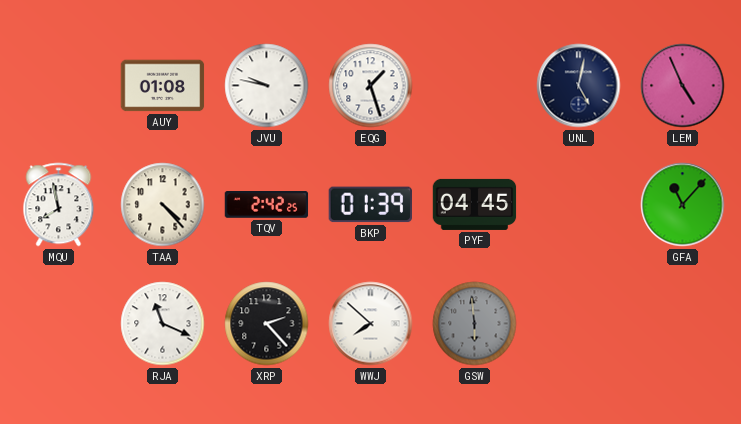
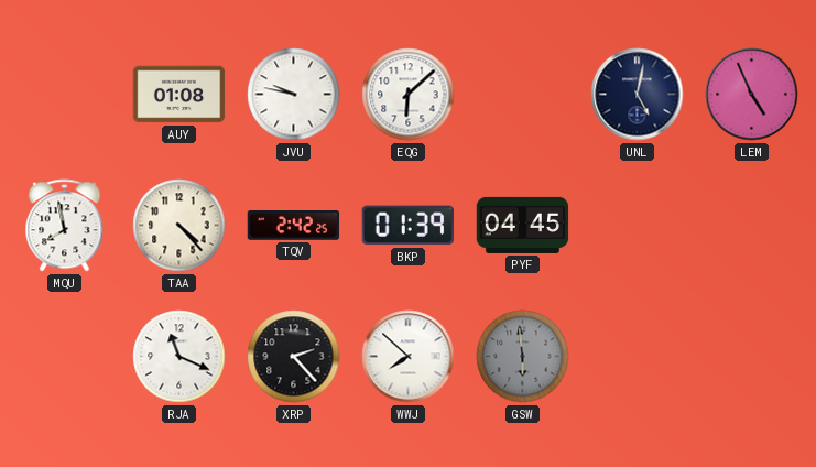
EQG: 1:27 -> 6:08
GFA: 11:07 -> none
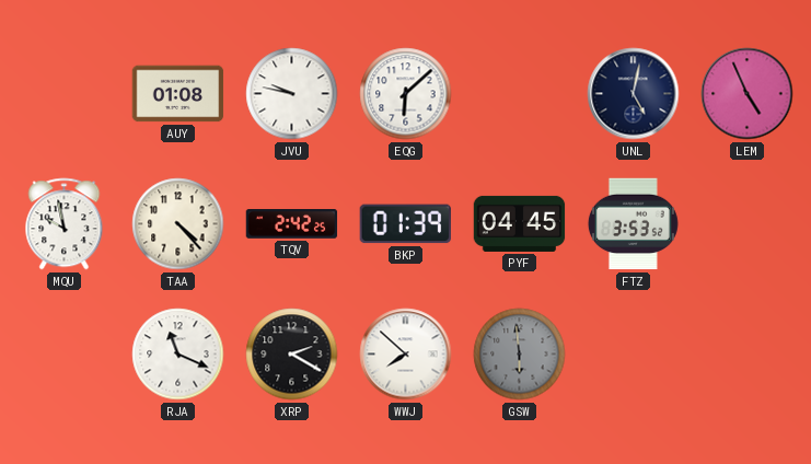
MQU: 7:58 -> 9:58
FTZ: none -> 3:53
XRP: 2:23 -> 2:20
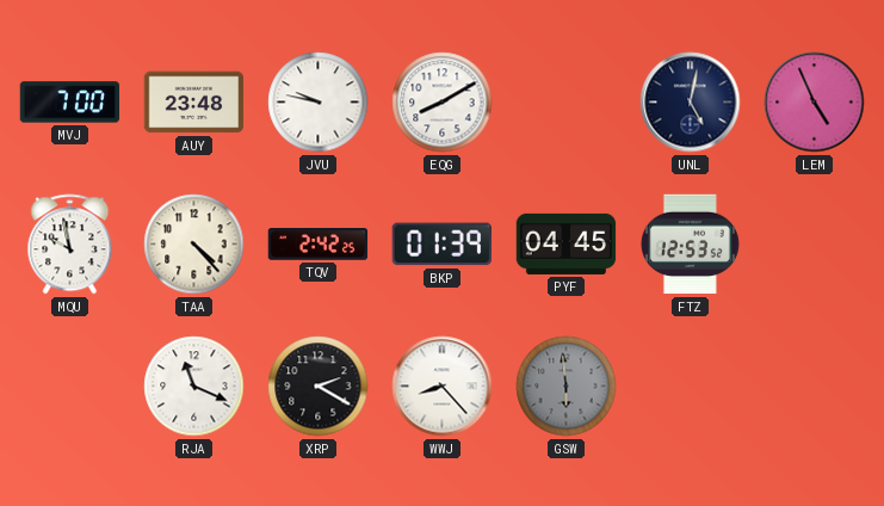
MVJ: none -> 7:00
AUY: 01:08 -> 23:48
EQG: 6:08 -> 8:10
FTZ: 3:53 -> 12:53
WWJ: 7:52 -> 8:23
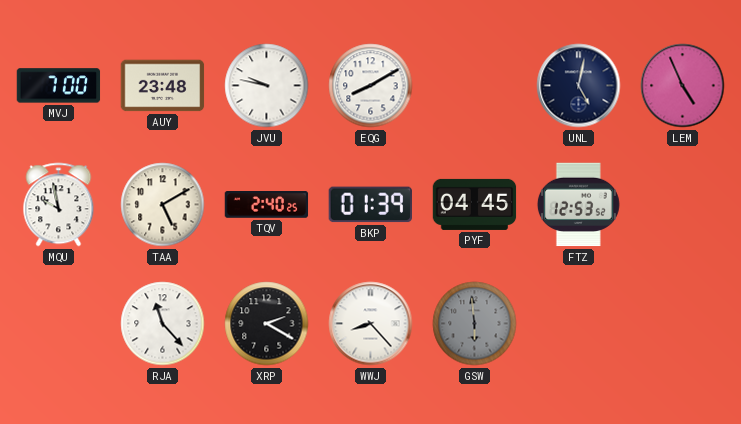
TAA: 4:23 -> 5:10
TQV: 2:42 -> 2:40
RJA: 11:19 -> 11:23
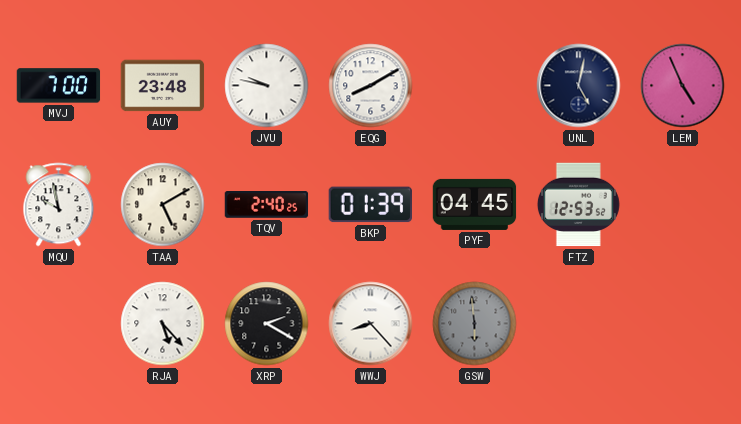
RJA: 11:23 -> 5:23
